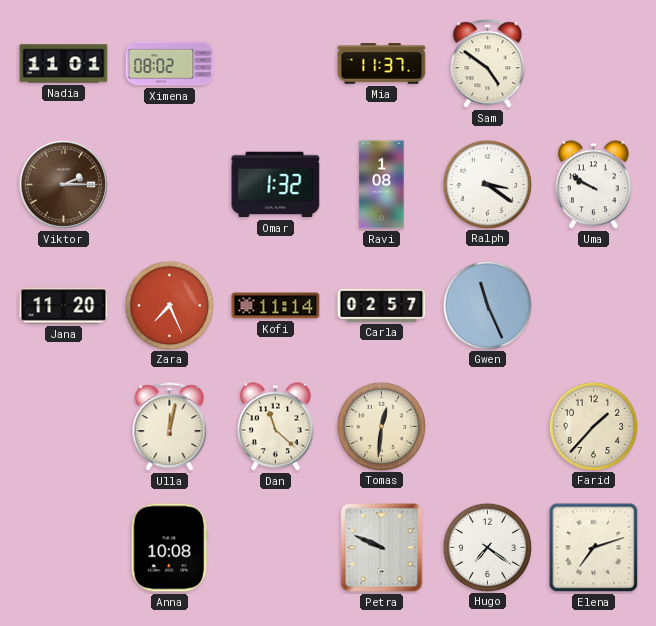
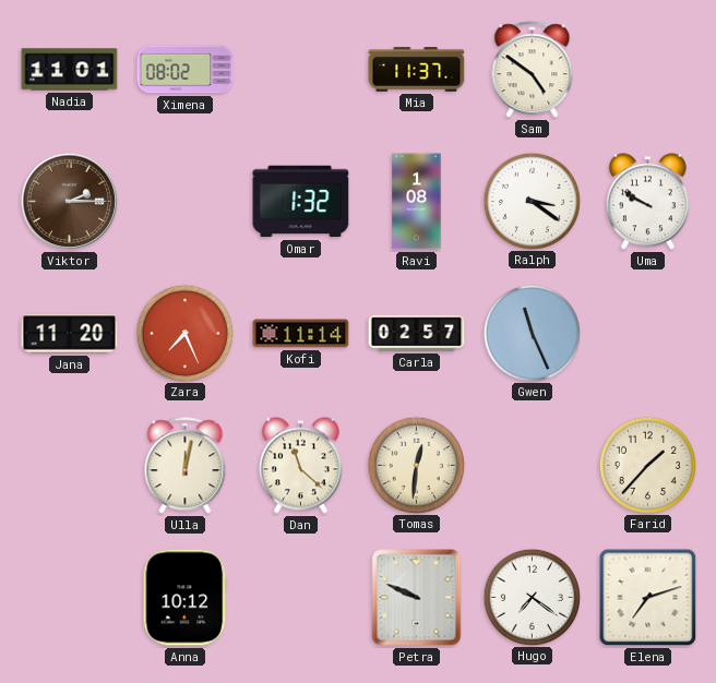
Anna: 10:08 -> 10:12
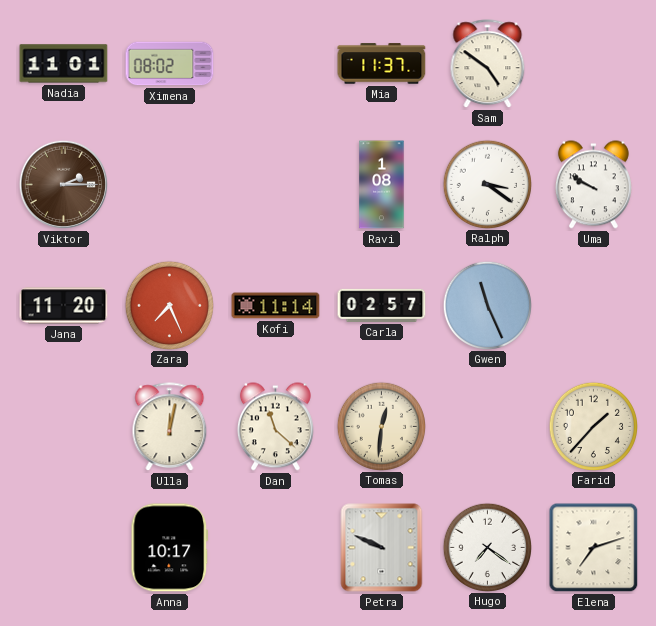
Omar: 1:32 -> none
Anna: 10:12 -> 10:17
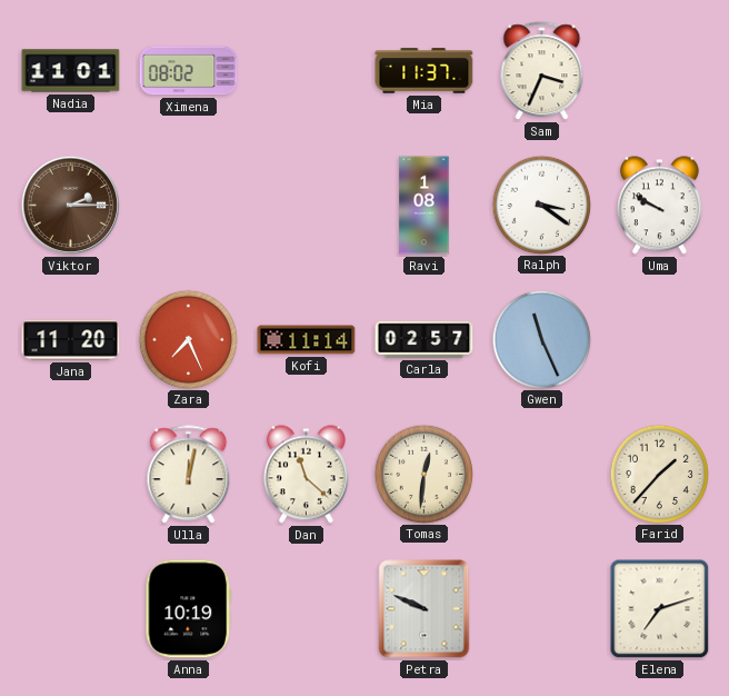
Sam: 4:51 -> 3:34
Anna: 10:17 -> 10:19
Hugo: 7:21 -> none
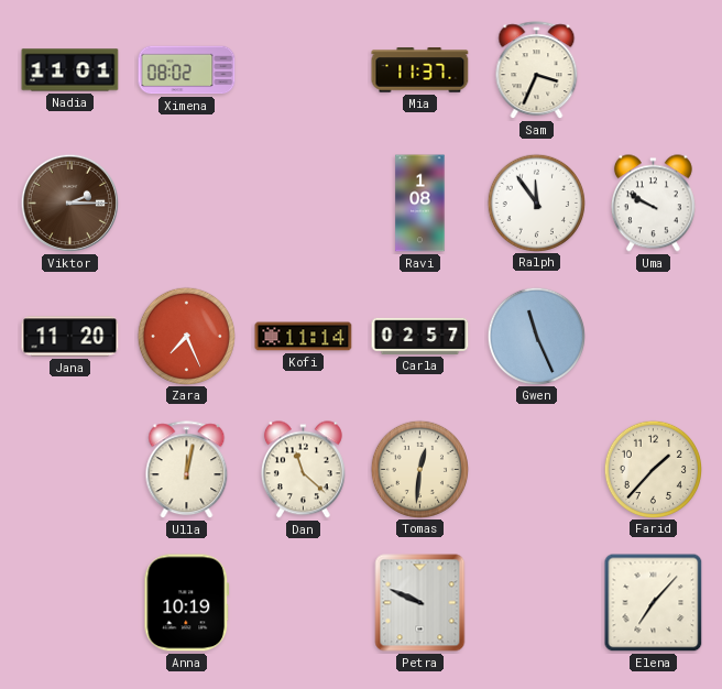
Ralph: 3:21 -> 11:54
Elena: 7:12 -> 7:07
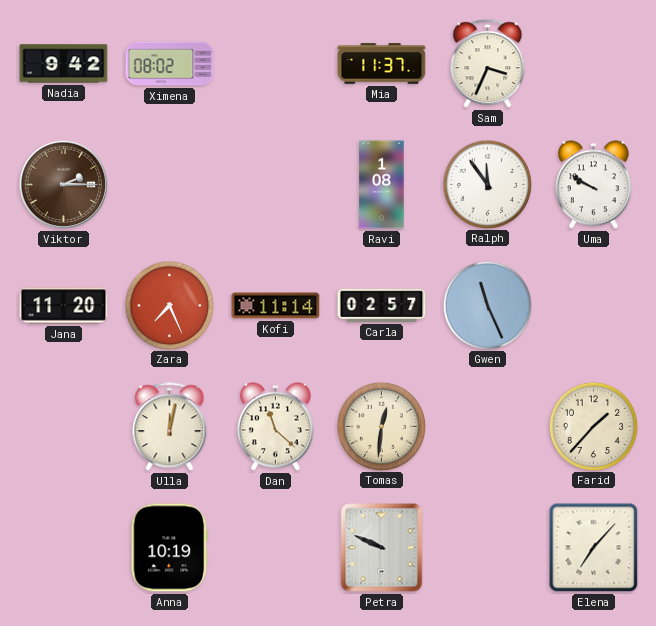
Nadia: 11:01 -> 9:42
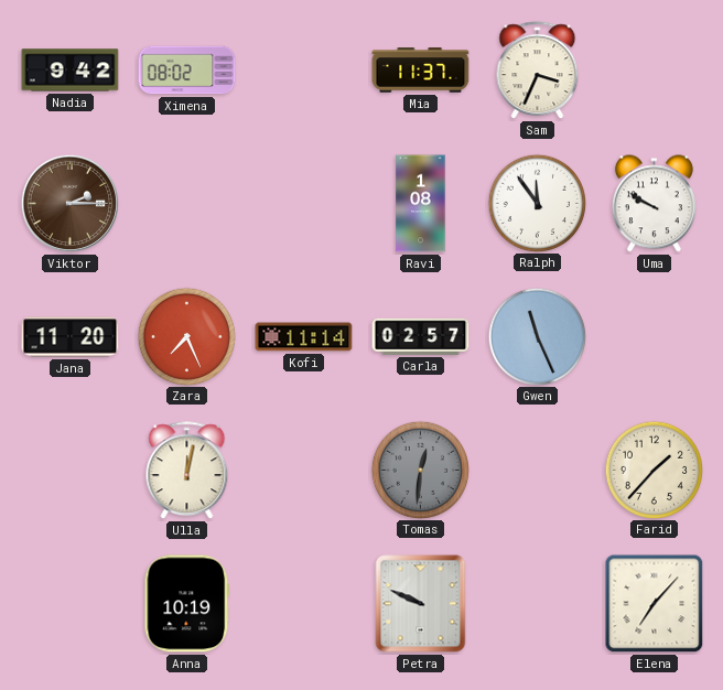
Dan: 11:22 -> none
Tomas dial: cream -> grey
